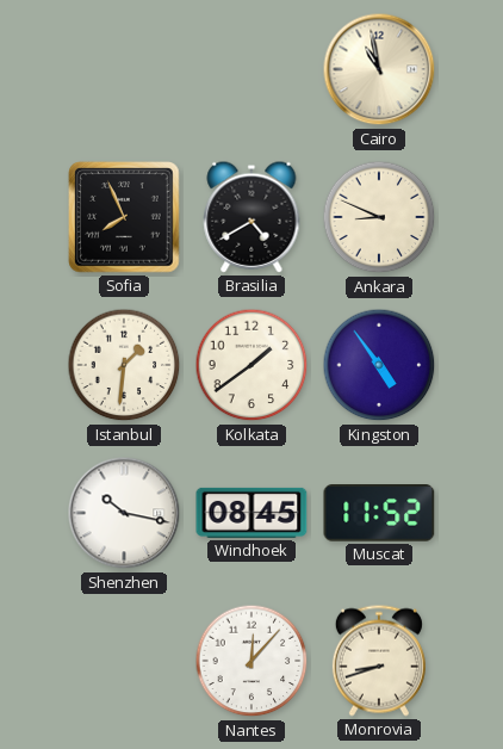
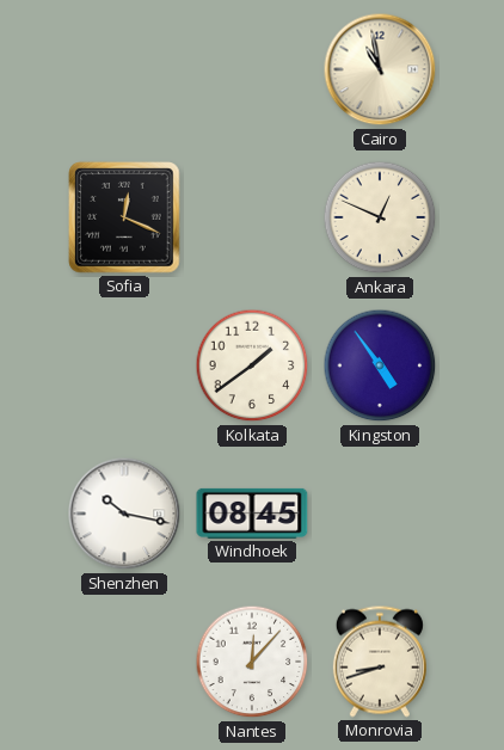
Sofia: 7:56 -> 12:19
Brasilia: 4:40 -> none
Ankara: 8:49 -> 12:49
Istanbul: 1:31 -> none
Muscat: 11:52 -> none
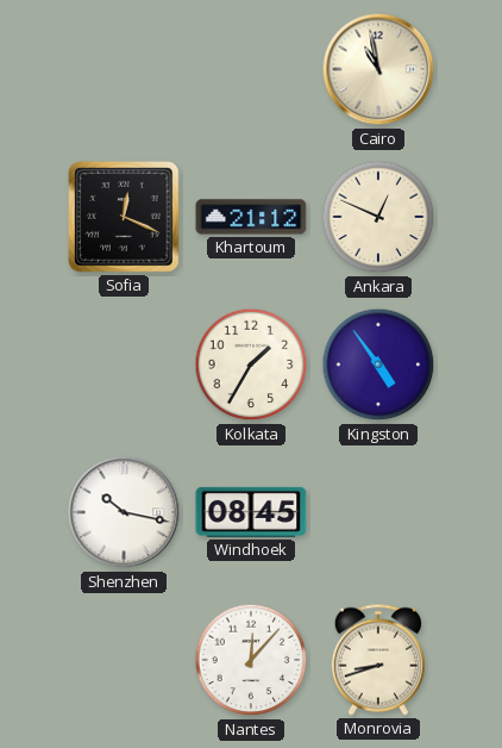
Khartoum: none -> 21:12
Kolkata: 1:39 -> 1:35
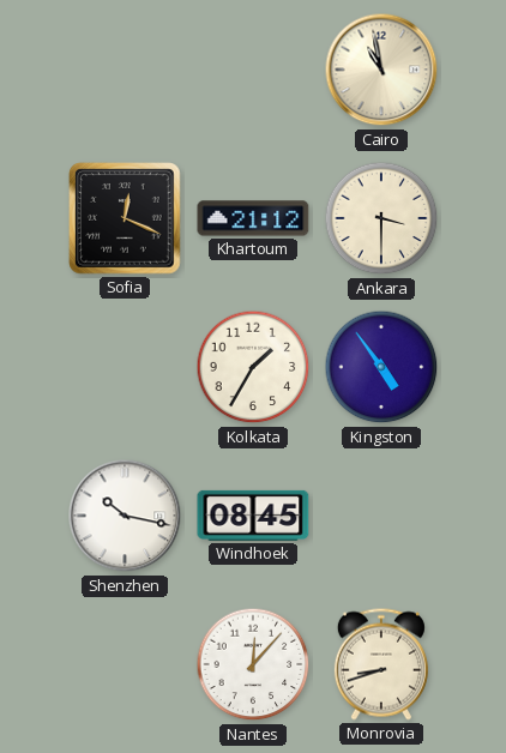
Ankara: 12:49 -> 3:30
